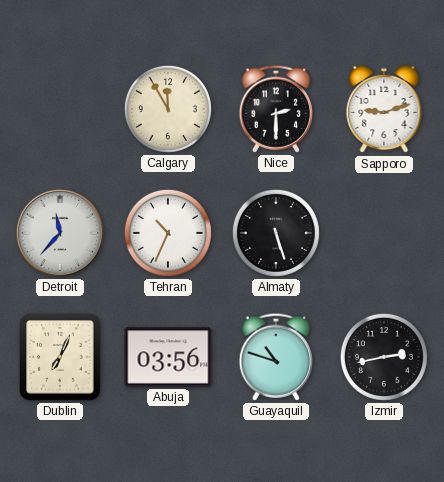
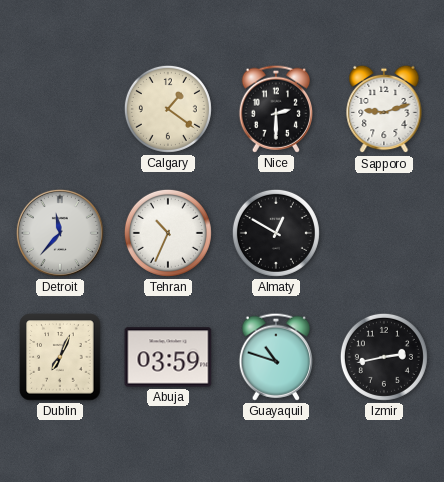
Calgary: 11:55 -> 1:21
Almaty: 5:27 -> 12:50
Abuja: 03:56 -> 03:59
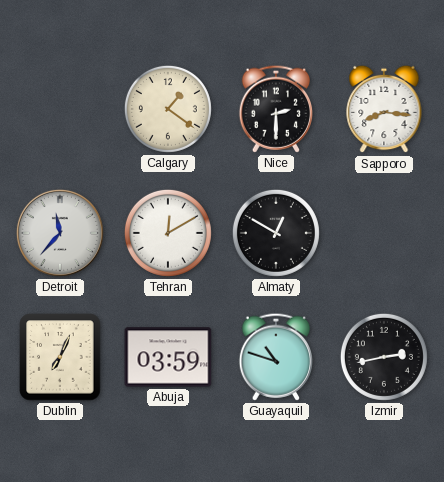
Sapporo: 9:12 -> 8:16
Tehran: 10:34 -> 12:10
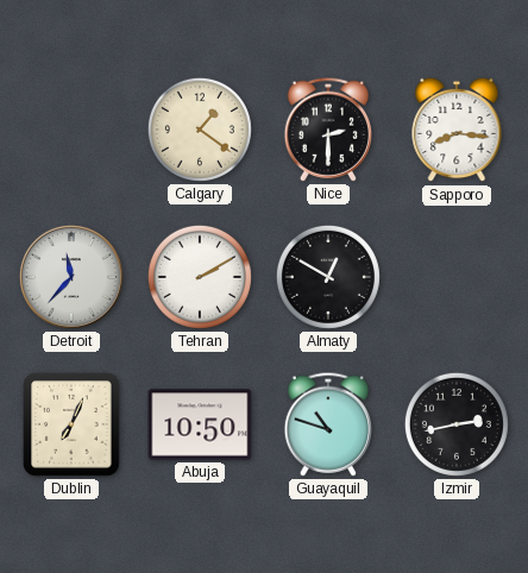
Tehran: 12:10 -> 2:10
Abuja: 03:59 -> 10:50
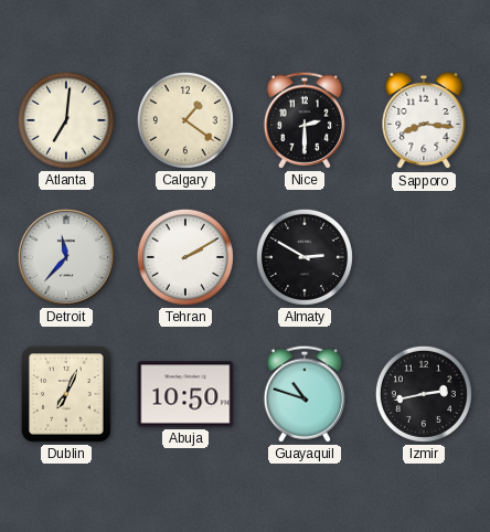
Atlanta: none -> 7:01
Almaty: 12:50 -> 2:50
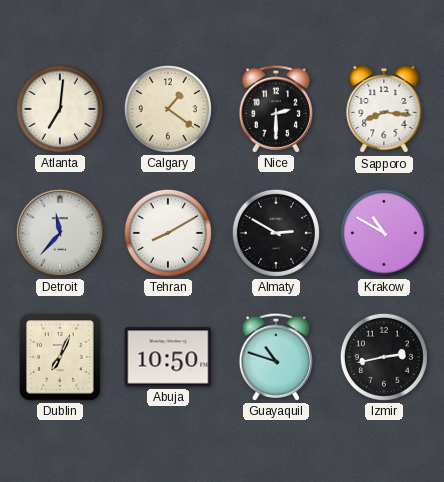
Tehran: 2:10 -> 8:10
Krakow: none -> 10:50
